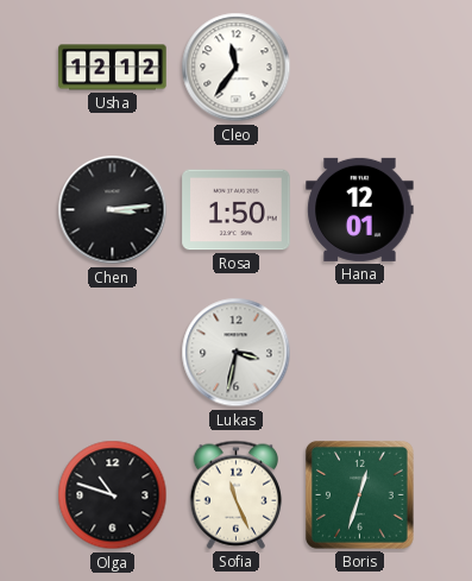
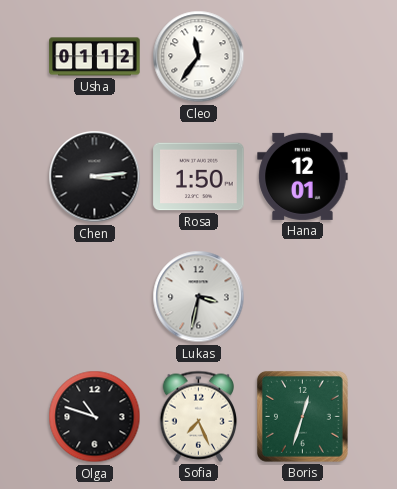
Usha: 12:12 -> 01:12
Sofia: 11:26 -> 7:26
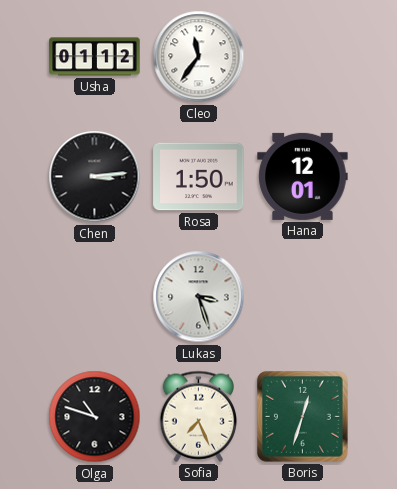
Lukas: 3:32 -> 3:27
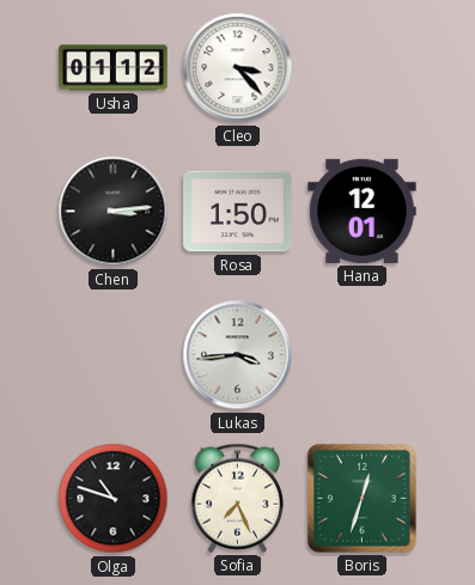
Cleo: 11:36 -> 3:23
Lukas: 3:27 -> 3:44
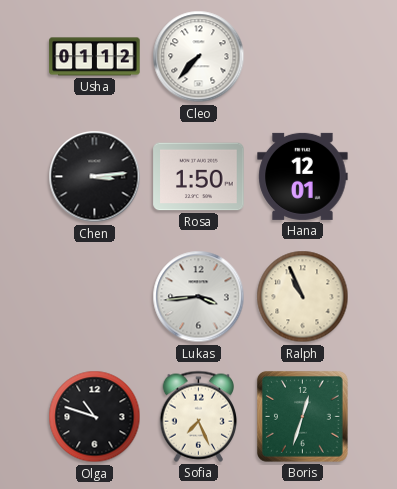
Cleo: 3:23 -> 7:37
Ralph: none -> 10:56
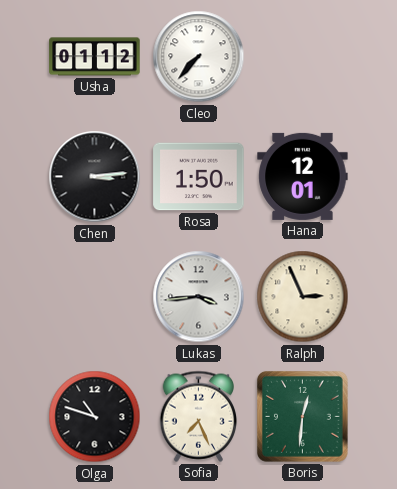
Ralph: 10:56 -> 2:56
Boris: 12:33 -> 12:31
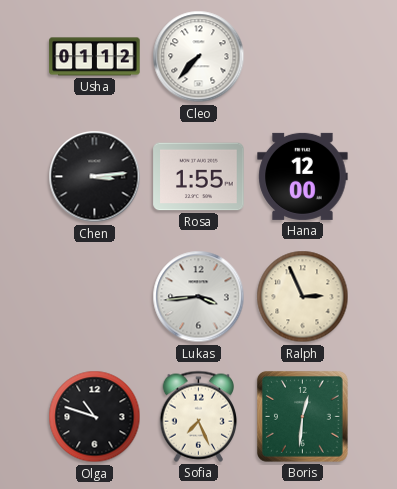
Rosa: 1:50 -> 1:55
Hana: 12:01 -> 12:00
